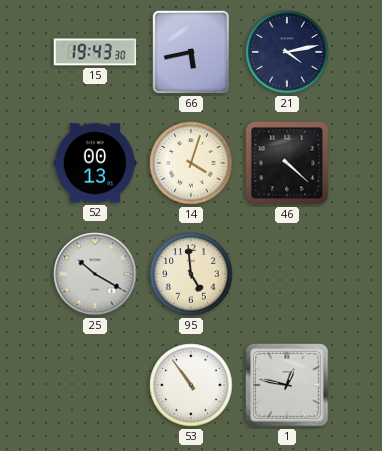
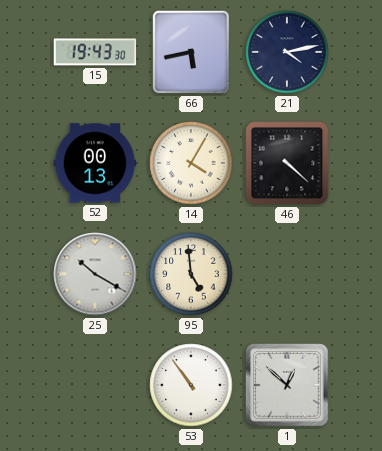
14: 4:03 -> 4:05
1: 12:47 -> 12:52
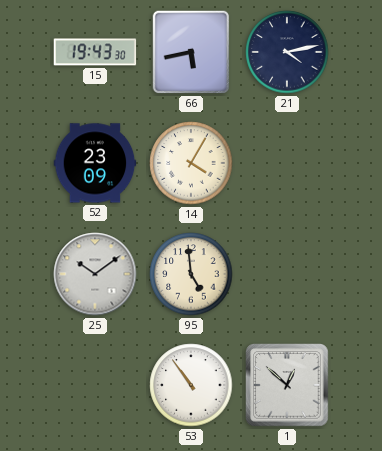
52: 00:13 -> 23:09
46: 4:22 -> none
25: 10:20 -> 10:09
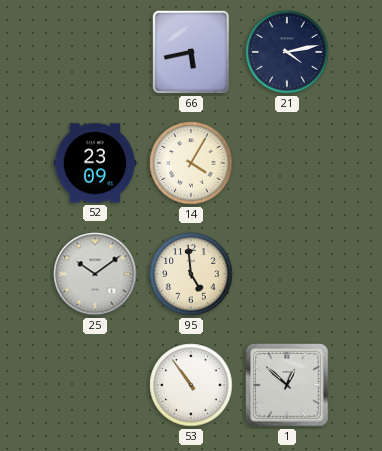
15: 19:43 -> none
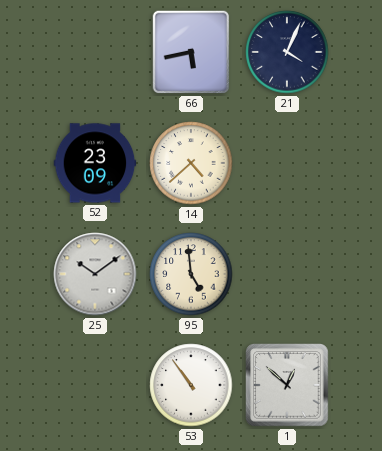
21: 4:13 -> 4:04
14: 4:05 -> 4:38
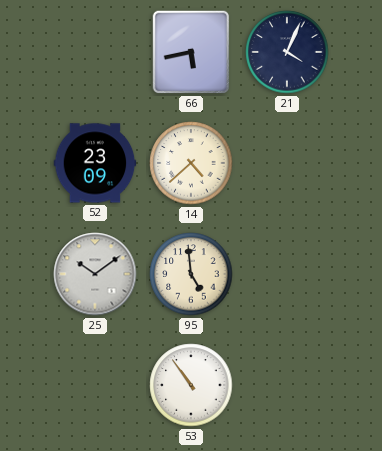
1: 12:52 -> none
